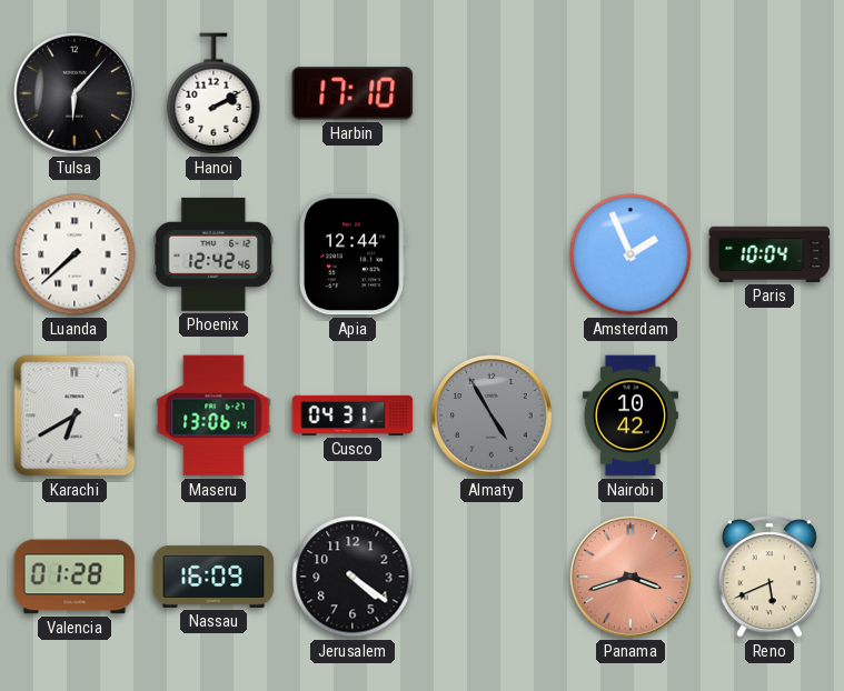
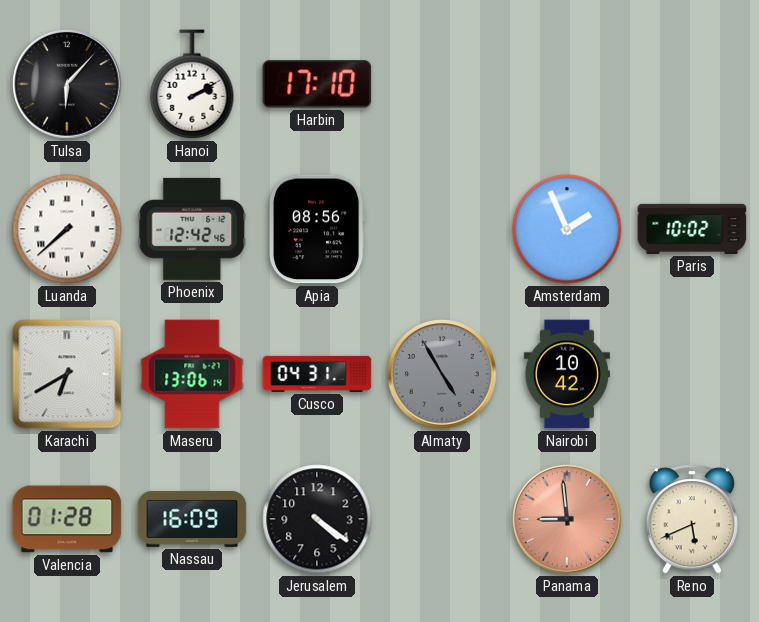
Apia: 12:44 -> 08:56
Paris: 10:04 -> 10:02
Panama: 3:42 -> 8:59
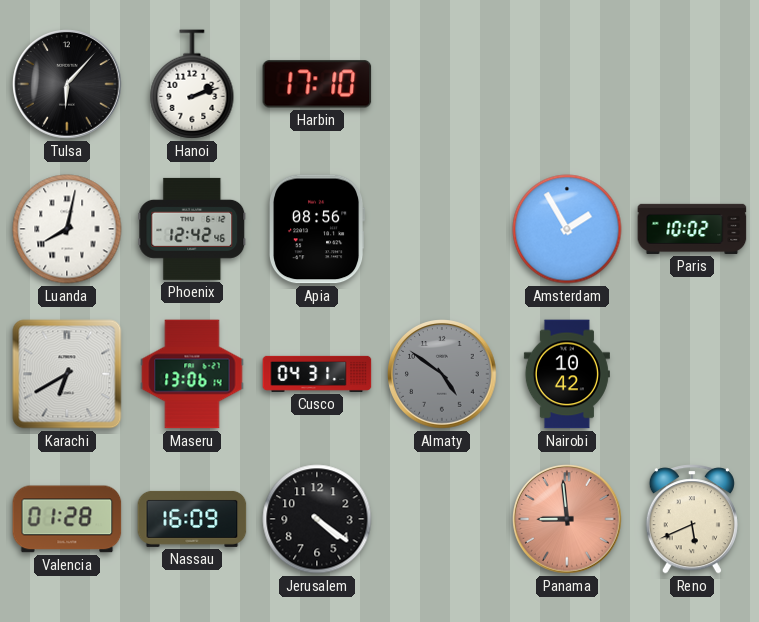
Hanoi: 2:10 -> 2:12
Luanda: 7:38 -> 8:02
Amsterdam: 1:56 -> 1:55
Almaty: 4:55 -> 4:51
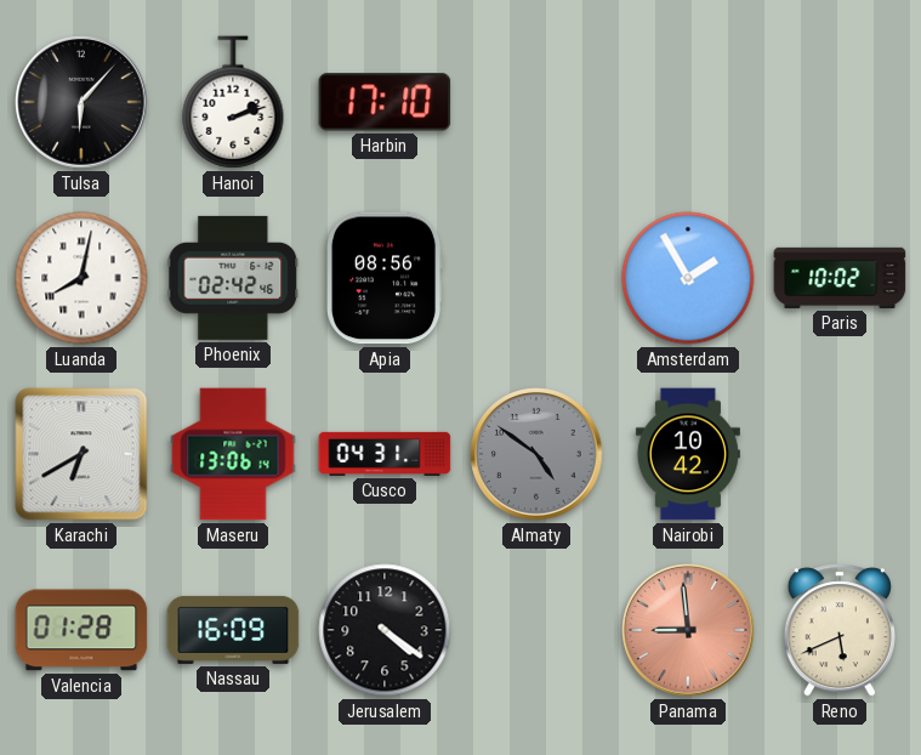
Phoenix: 12:42 -> 02:42
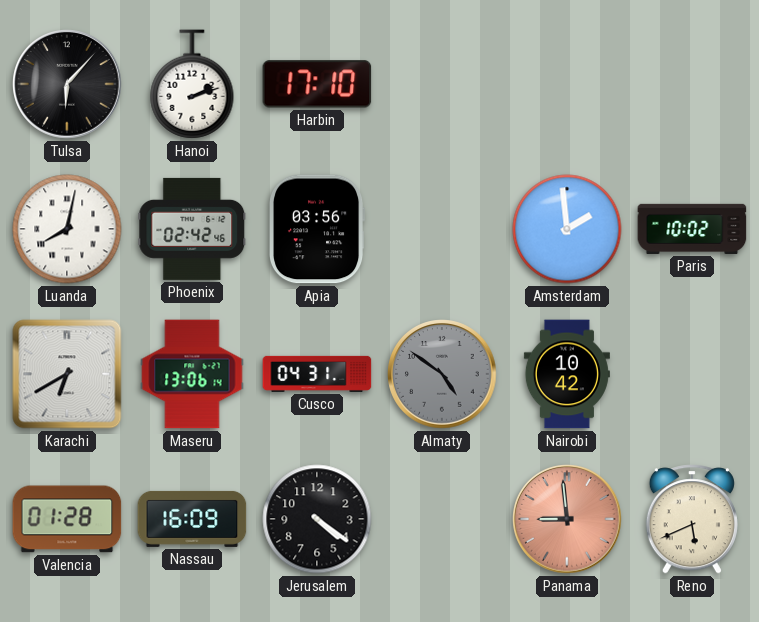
Apia: 08:56 -> 03:56
Amsterdam: 1:55 -> 1:59
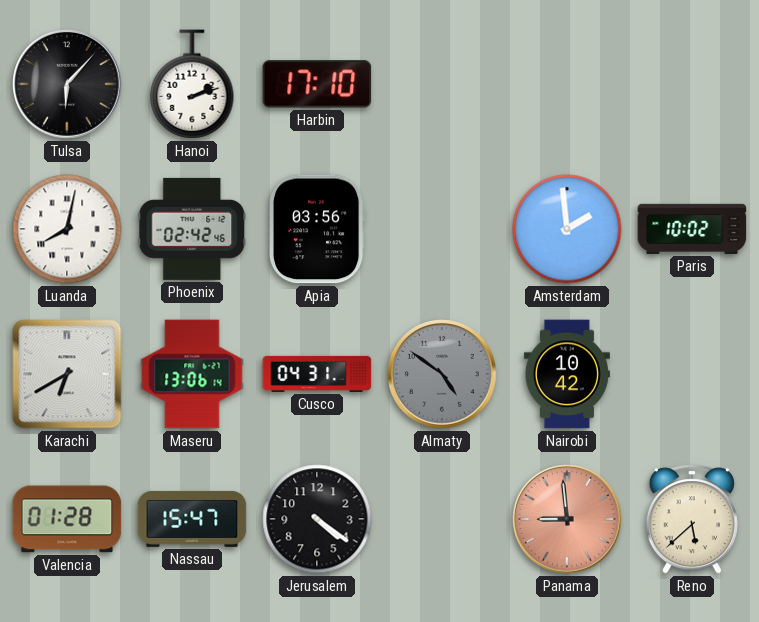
Nassau: 16:09 -> 15:47
Reno: 5:41 -> 5:38
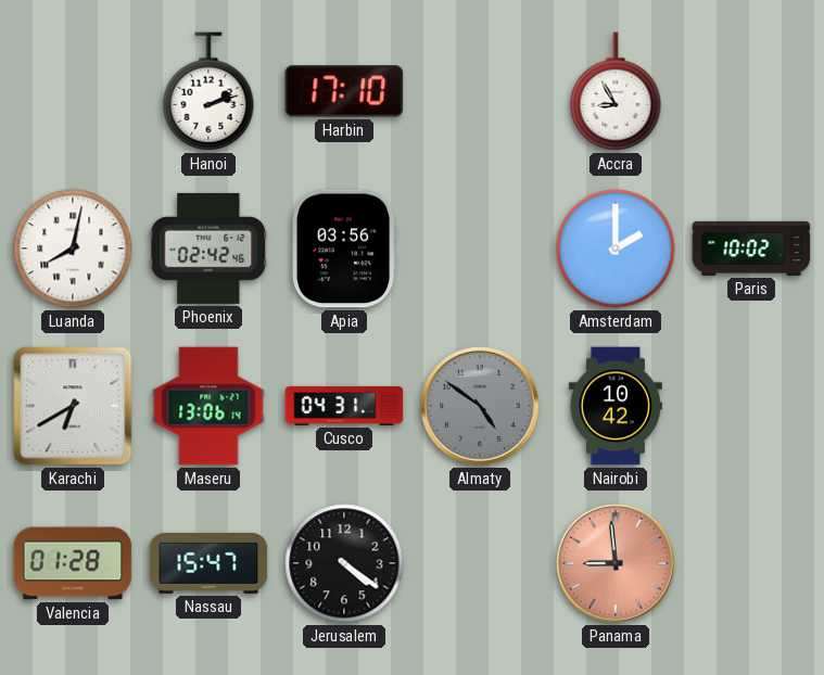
Tulsa: 6:07 -> none
Accra: none -> 8:55
Amsterdam: 1:59 -> 2:00
Reno: 5:38 -> none
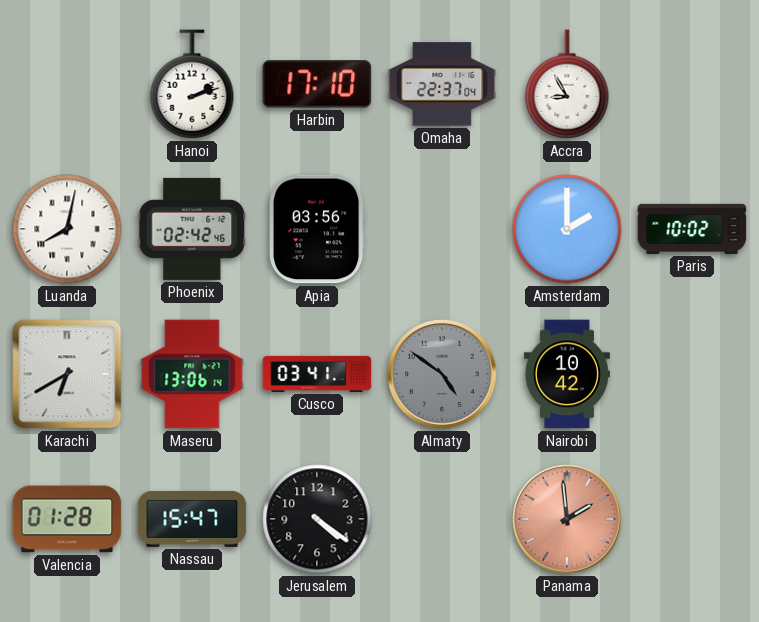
Omaha: none -> 22:37
Cusco: 04:31 -> 03:41
Panama: 8:59 -> 1:59
